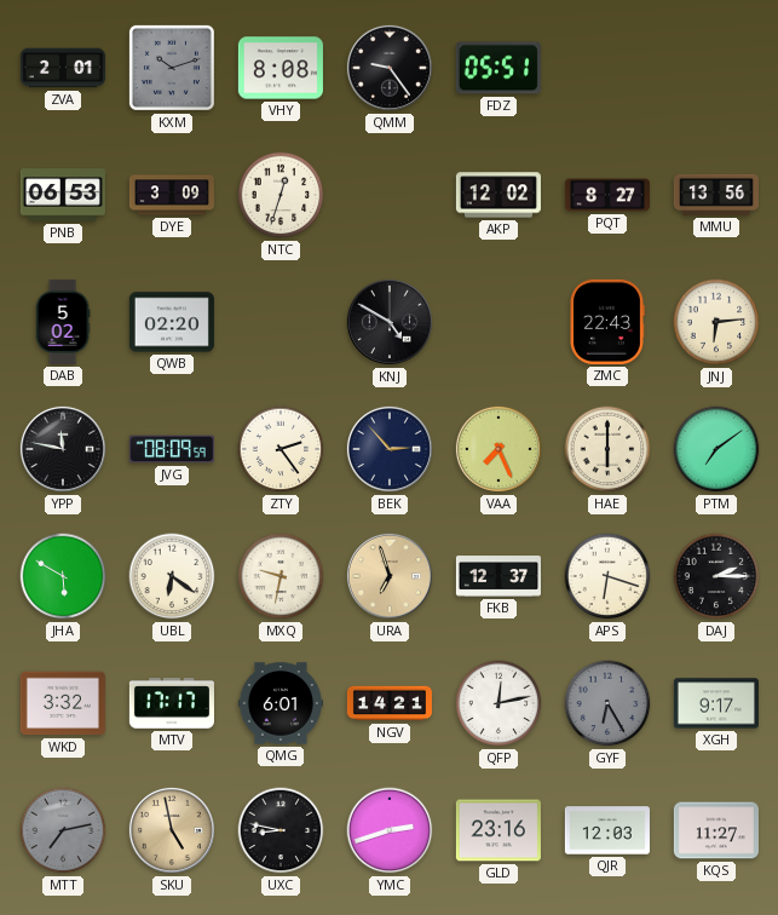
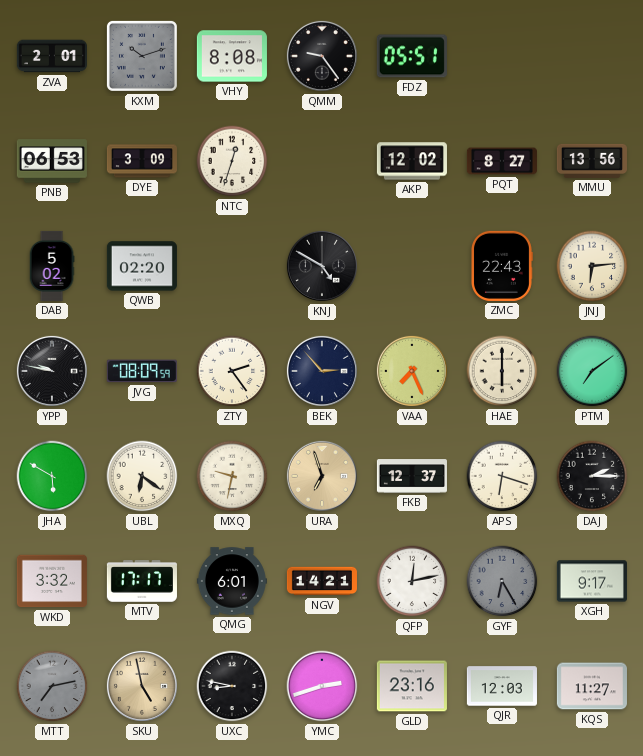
YPP: 11:47 -> 9:47
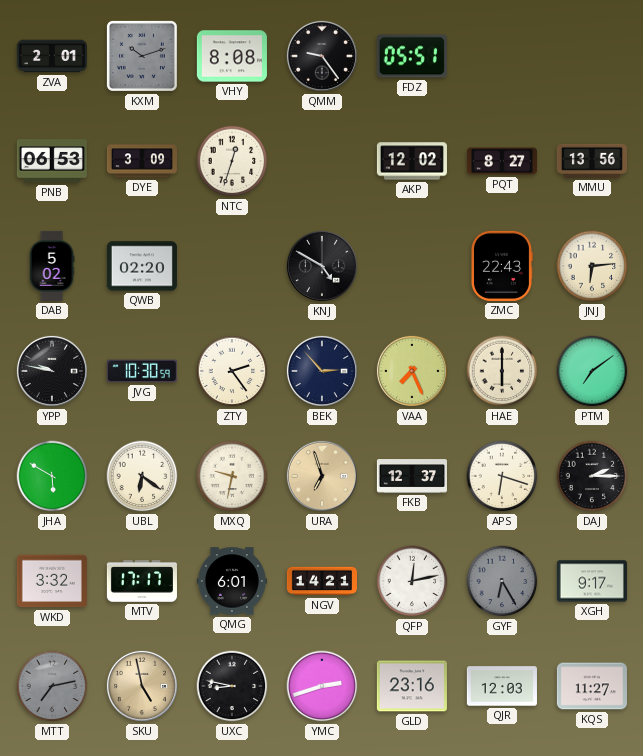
JVG: 08:09 -> 10:30
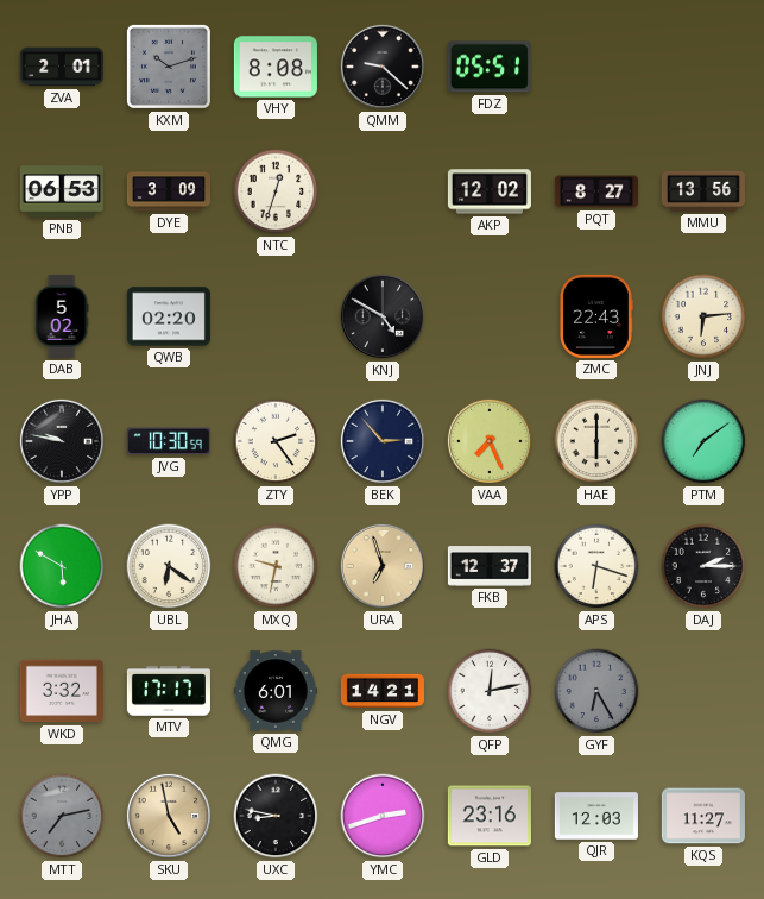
QMM: 9:24 -> 9:22
XGH: 9:17 -> none
